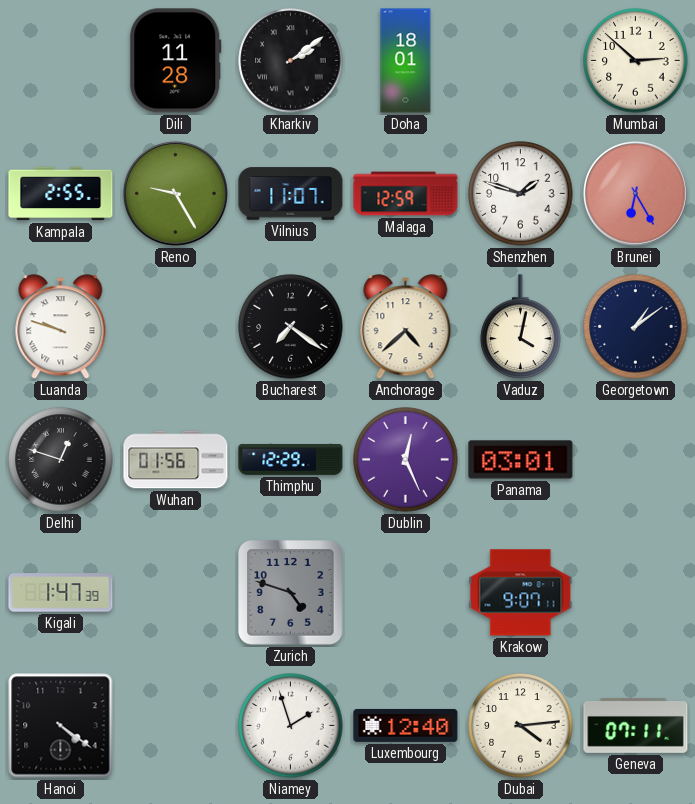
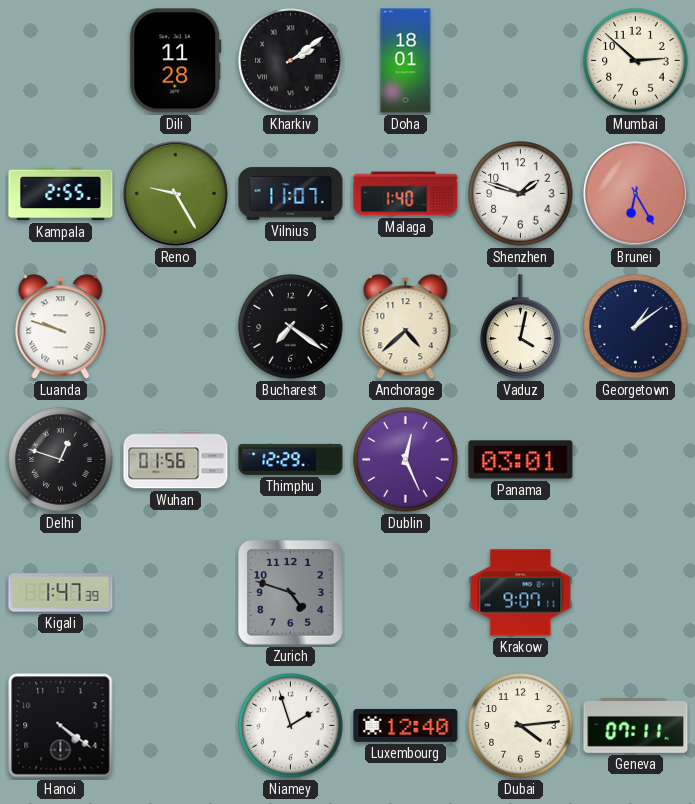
Malaga: 12:59 -> 1:40
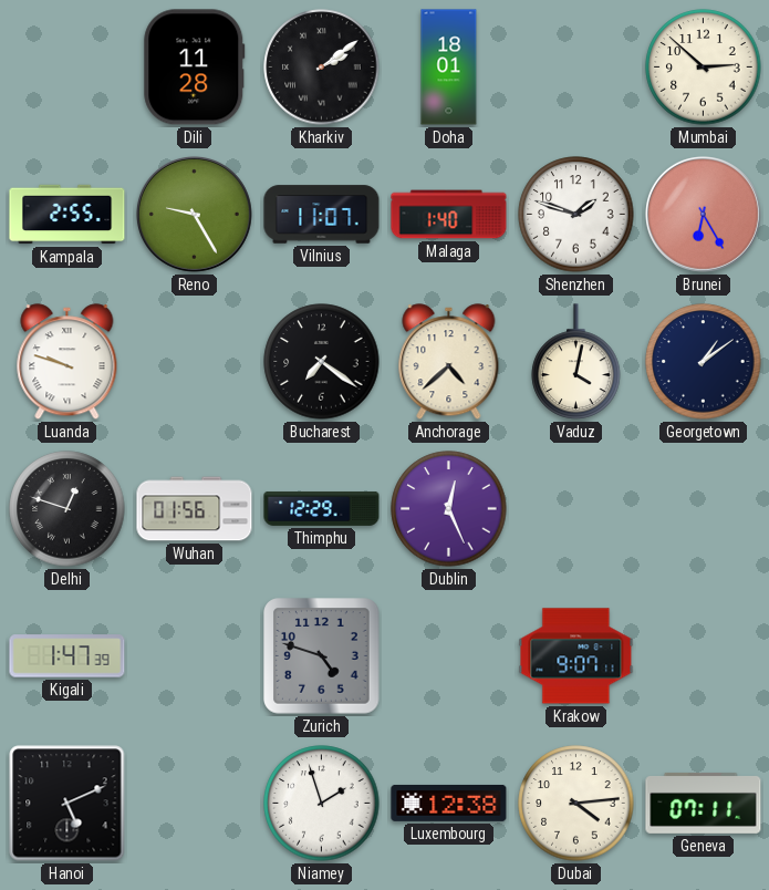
Panama: 03:01 -> none
Hanoi: 4:21 -> 5:11
Luxembourg: 12:40 -> 12:38
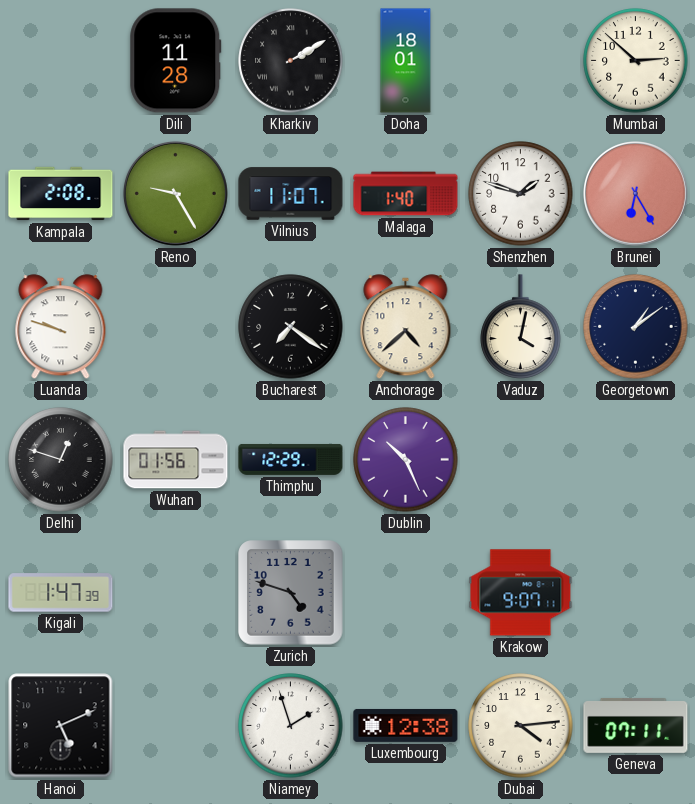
Kharkiv: 2:09 -> 2:10
Kampala: 2:55 -> 2:08
Dublin: 12:26 -> 10:26
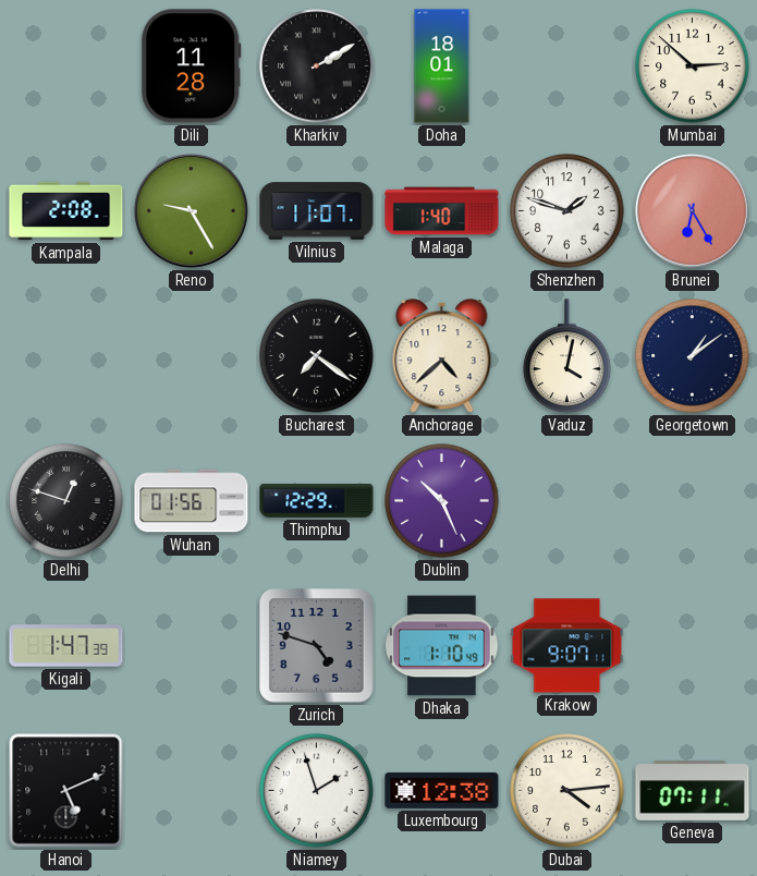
Luanda: 9:48 -> none
Dhaka: none -> 1:10
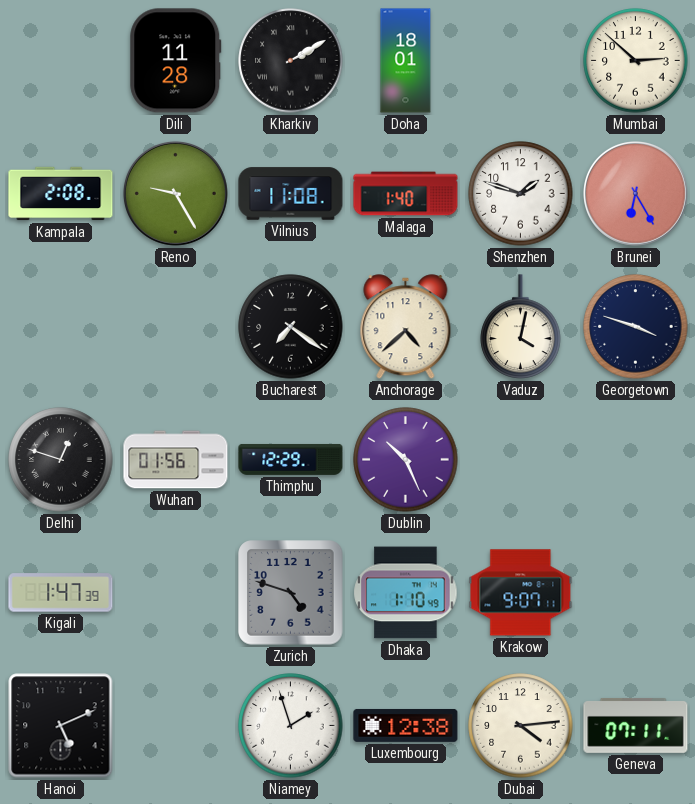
Vilnius: 11:07 -> 11:08
Georgetown: 1:09 -> 3:48
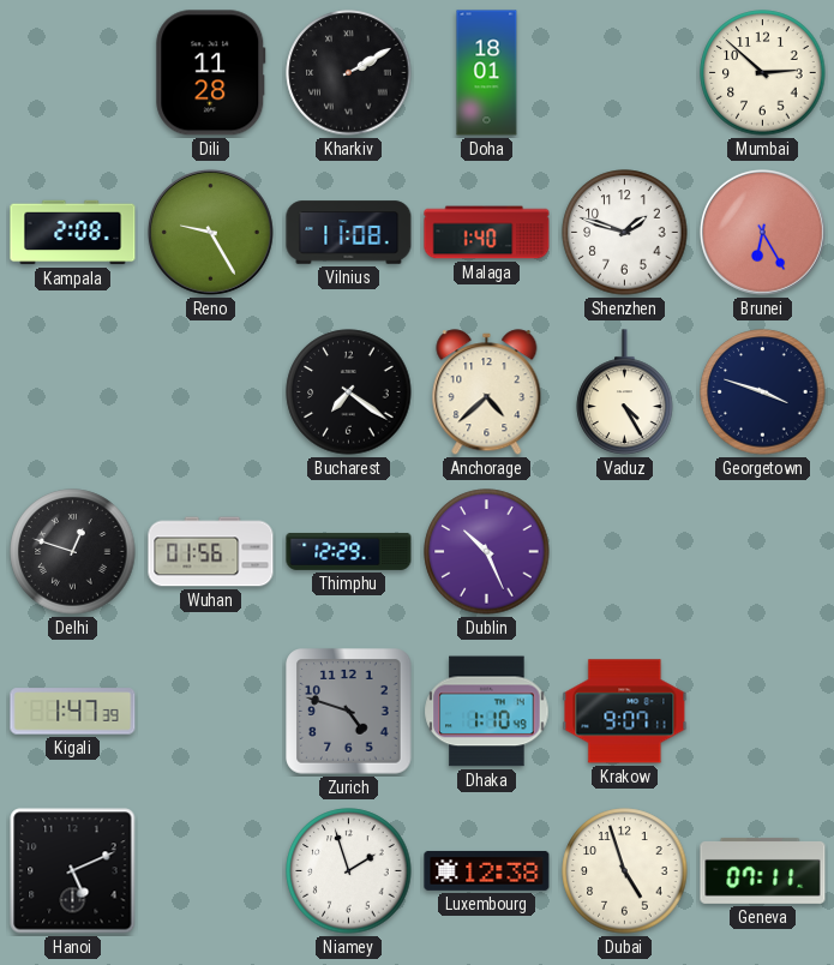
Vaduz: 4:02 -> 4:25
Dubai: 4:14 -> 4:57
